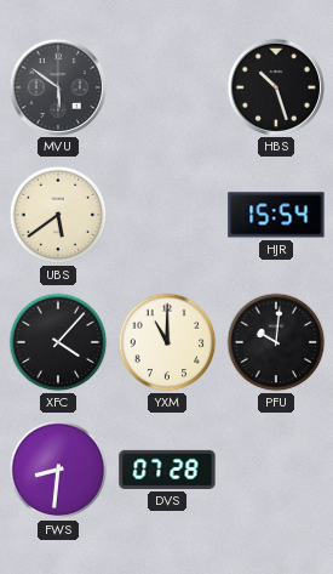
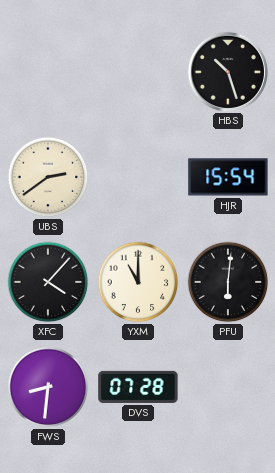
MVU: 5:51 -> none
UBS: 5:39 -> 2:39
PFU: 10:01 -> 6:01
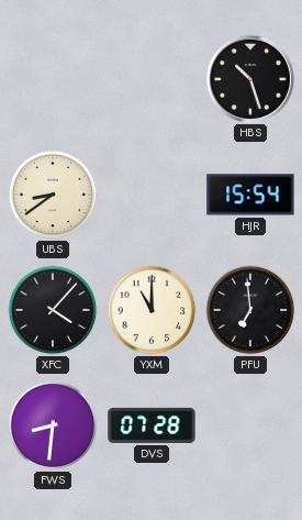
UBS: 2:39 -> 8:39
PFU: 6:01 -> 6:59
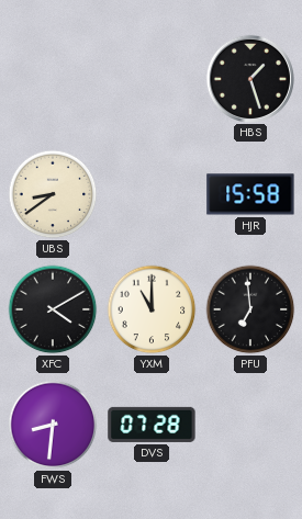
HBS: 10:27 -> 1:27
HJR: 15:54 -> 15:58
XFC: 4:07 -> 4:10
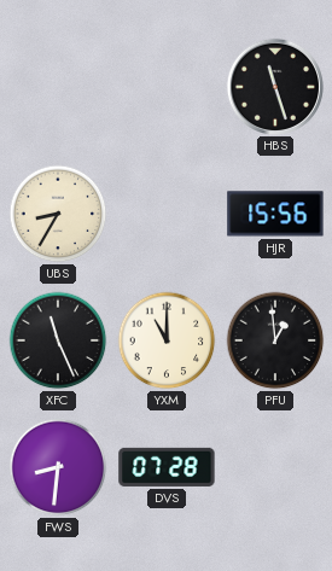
HBS: 1:27 -> 11:27
UBS: 8:39 -> 8:35
HJR: 15:58 -> 15:56
XFC: 4:10 -> 11:26
PFU: 6:59 -> 12:59
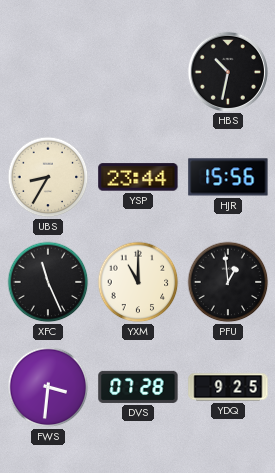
HBS: 11:27 -> 10:32
YSP: none -> 23:44
FWS: 8:31 -> 3:31
YDQ: none -> 9:25
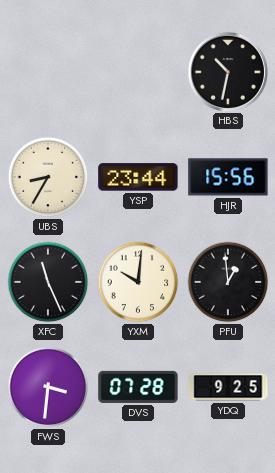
YXM: 11:00 -> 10:01
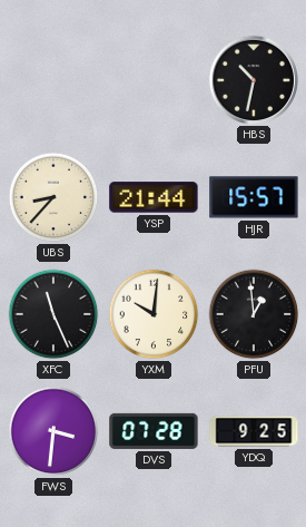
UBS: 8:35 -> 8:37
YSP: 23:44 -> 21:44
HJR: 15:56 -> 15:57
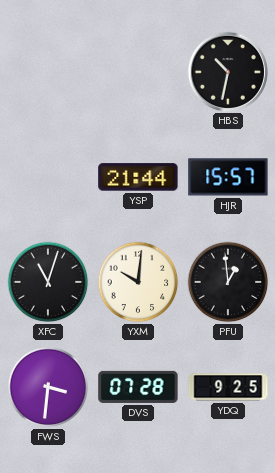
UBS: 8:37 -> none
XFC: 11:26 -> 11:03
